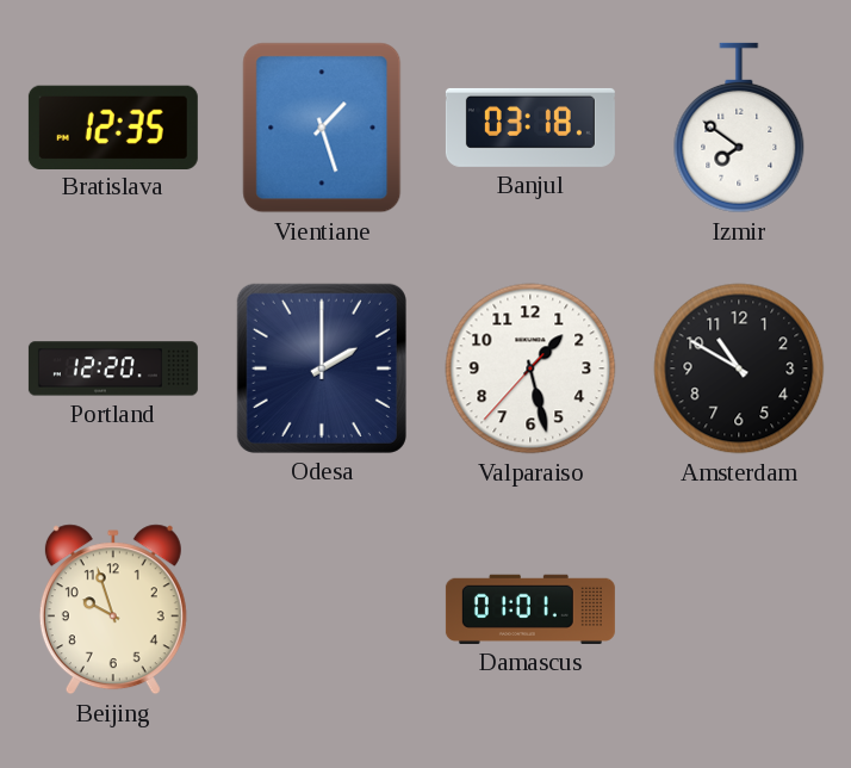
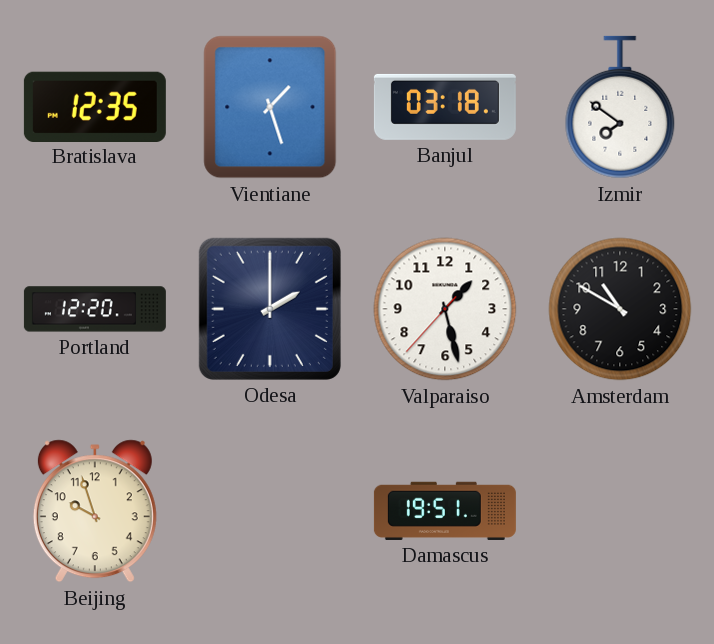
Damascus: 01:01 -> 19:51
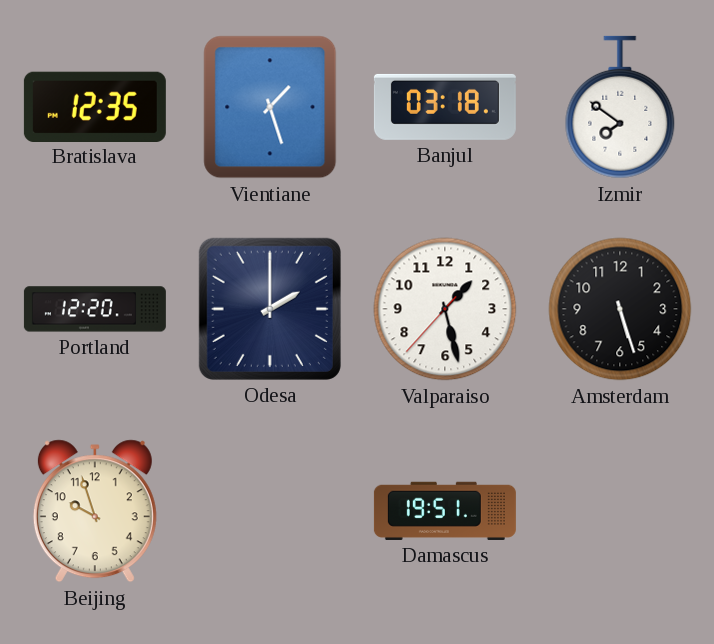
Amsterdam: 10:50 -> 5:27
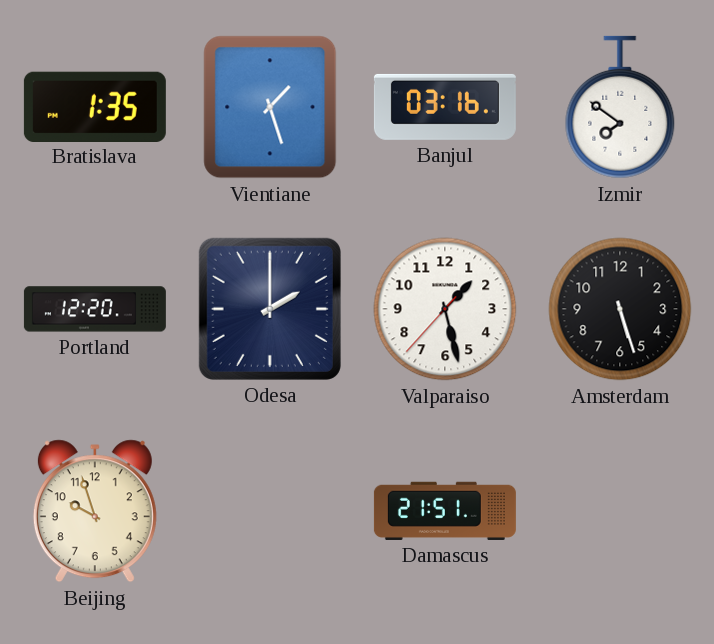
Bratislava: 12:35 -> 1:35
Banjul: 03:18 -> 03:16
Damascus: 19:51 -> 21:51
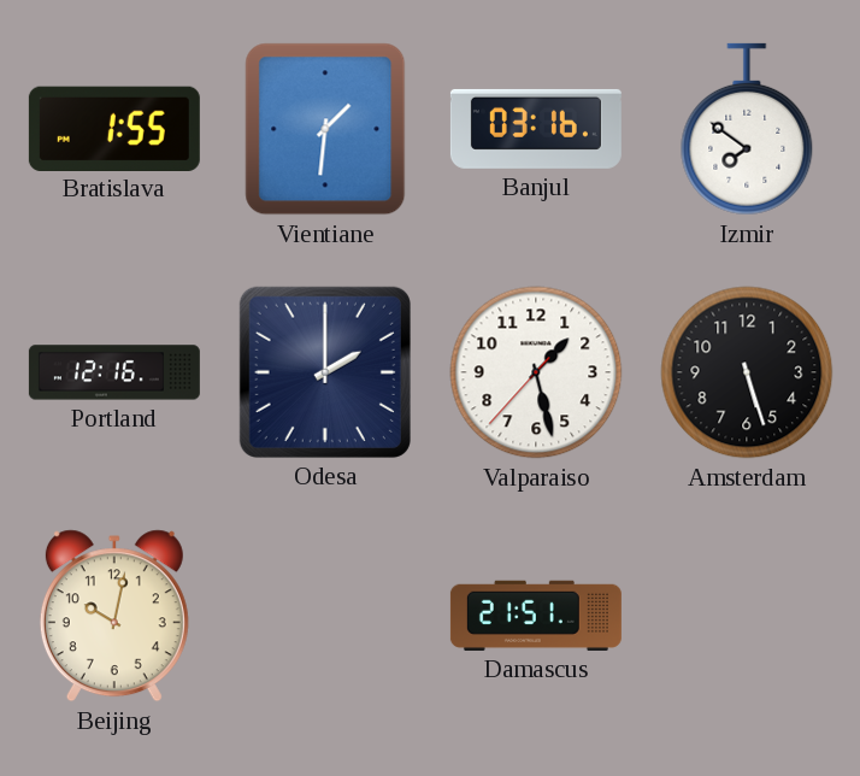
Bratislava: 1:35 -> 1:55
Vientiane: 1:27 -> 1:31
Portland: 12:20 -> 12:16
Beijing: 9:57 -> 10:02
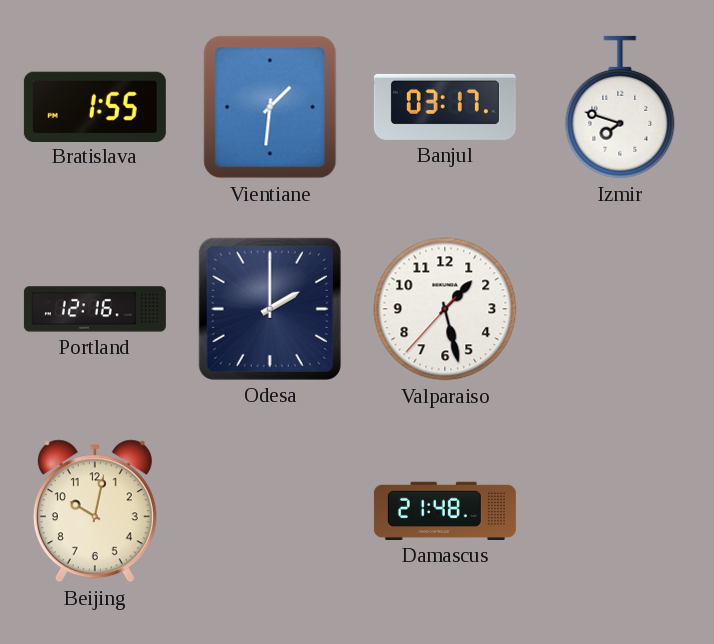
Banjul: 03:16 -> 03:17
Izmir: 7:51 -> 7:48
Amsterdam: 5:27 -> none
Damascus: 21:51 -> 21:48
